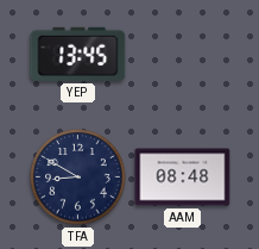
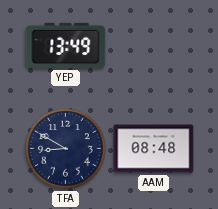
YEP: 13:45 -> 13:49
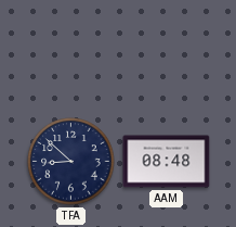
YEP: 13:49 -> none
TFA: 8:50 -> 8:52
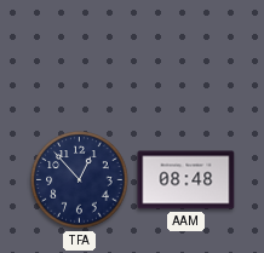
TFA: 8:52 -> 12:53
